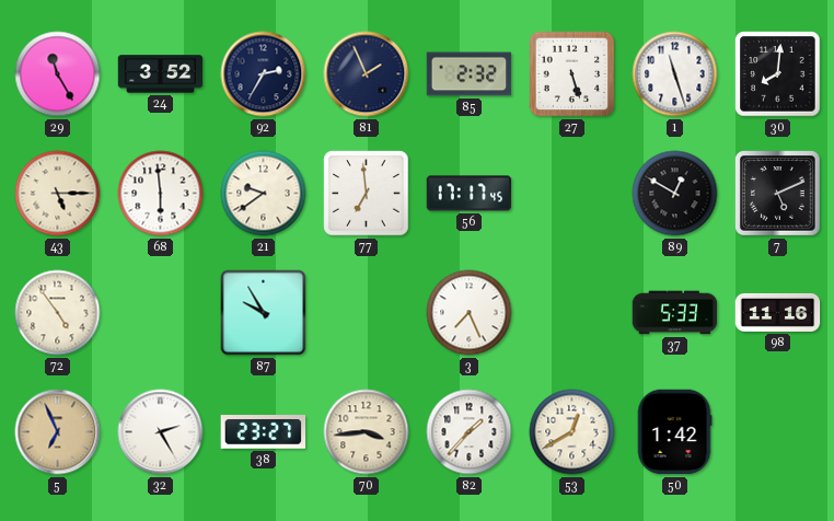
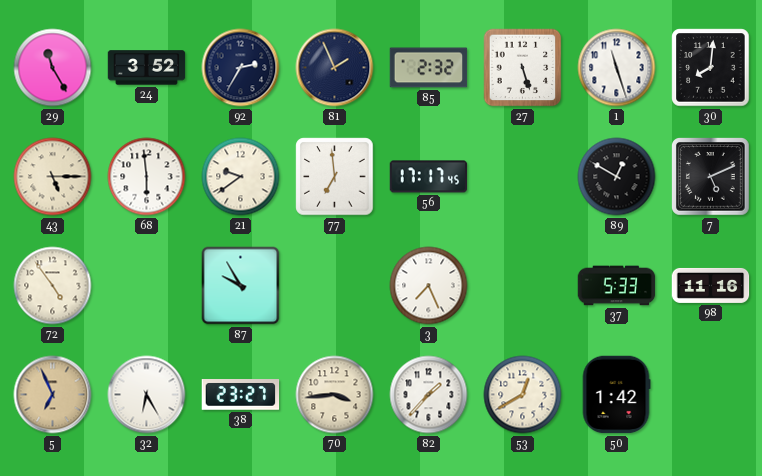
32: 2:25 -> 6:25
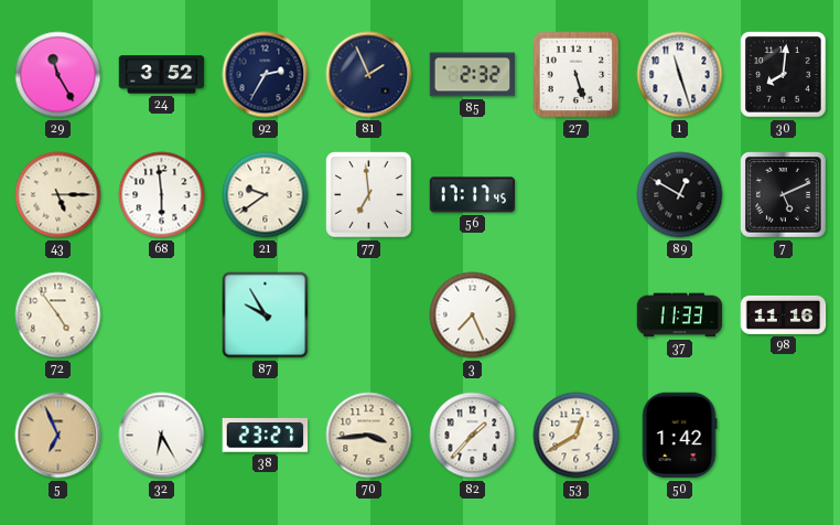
37: 5:33 -> 11:33
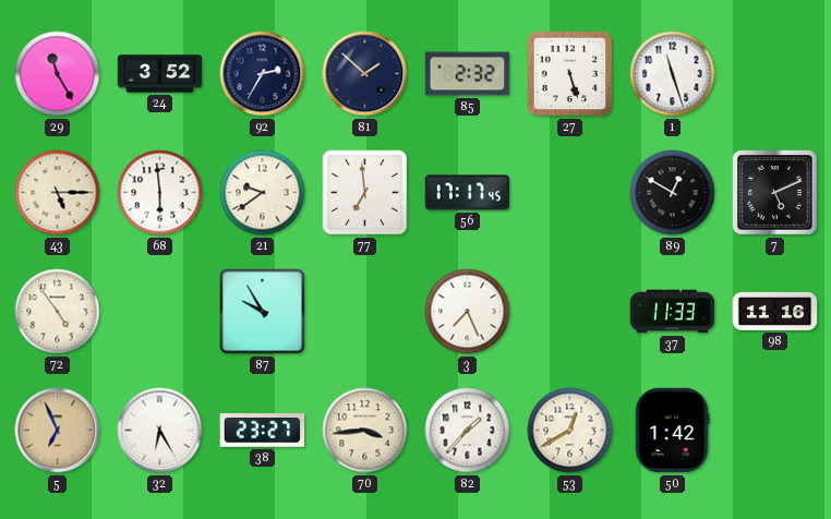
81: 1:56 -> 1:52
30: 8:01 -> none
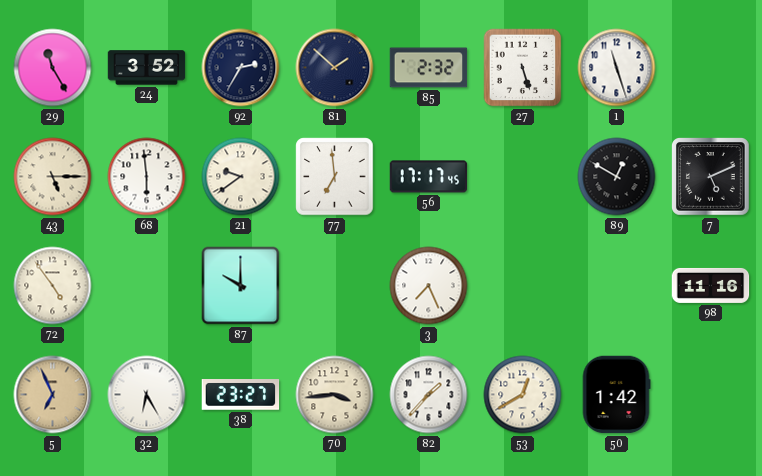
87: 9:55 -> 10:00
37: 11:33 -> none
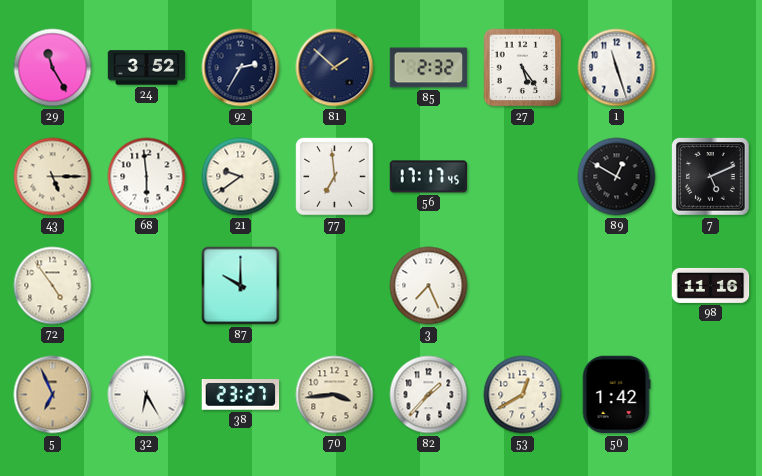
27: 5:27 -> 5:24
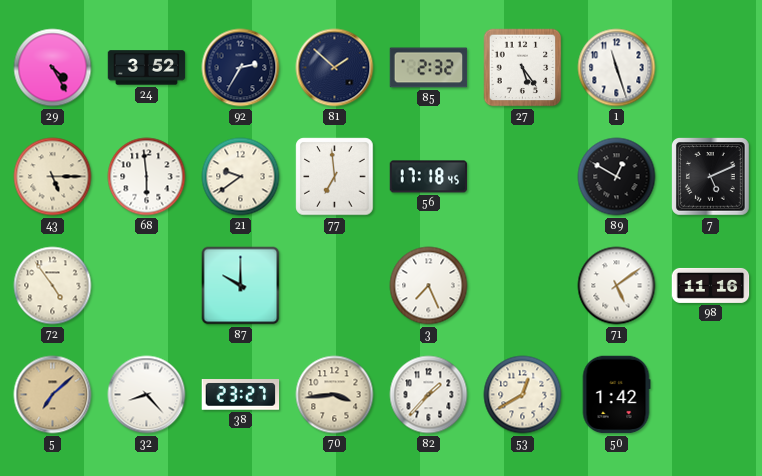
29: 11:25 -> 4:25
56: 17:17 -> 17:18
71: none -> 5:09
5: 6:56 -> 7:08
32: 6:25 -> 8:23
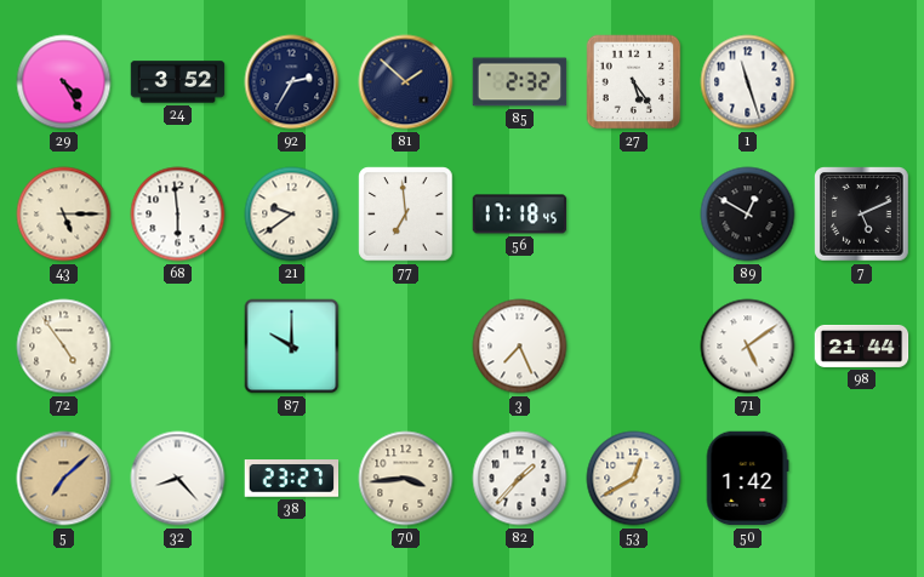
98: 11:16 -> 21:44
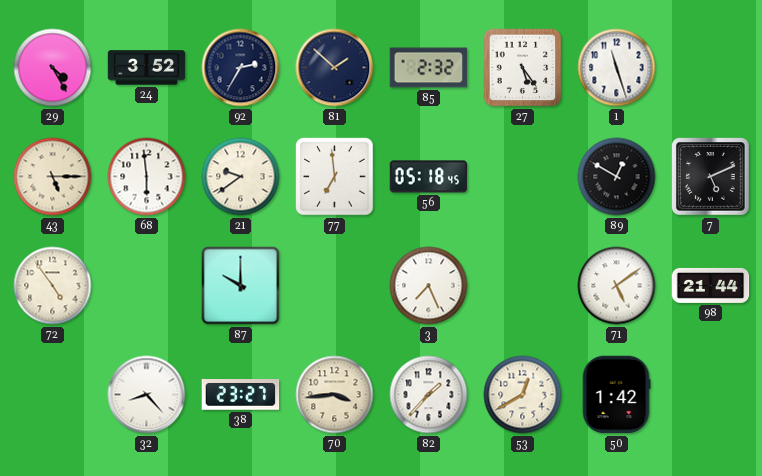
56: 17:18 -> 05:18
5: 7:08 -> none
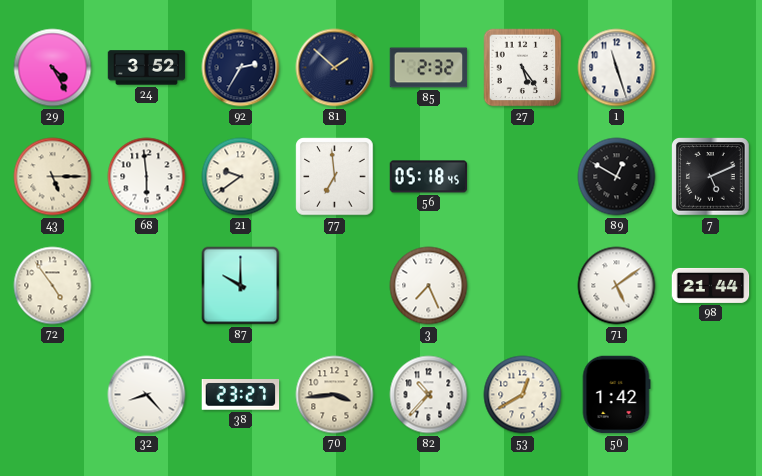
82: 1:37 -> 10:37
